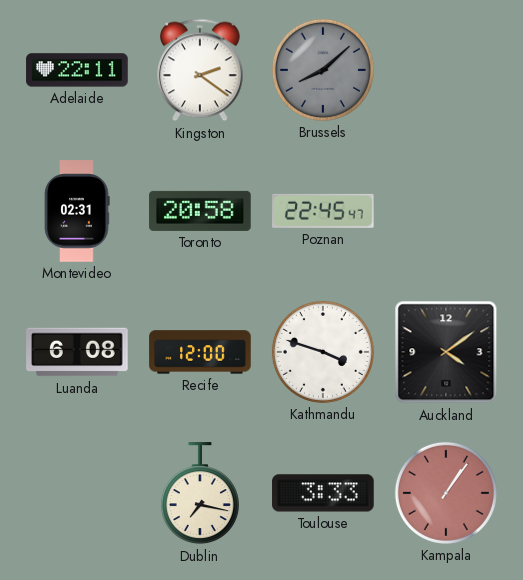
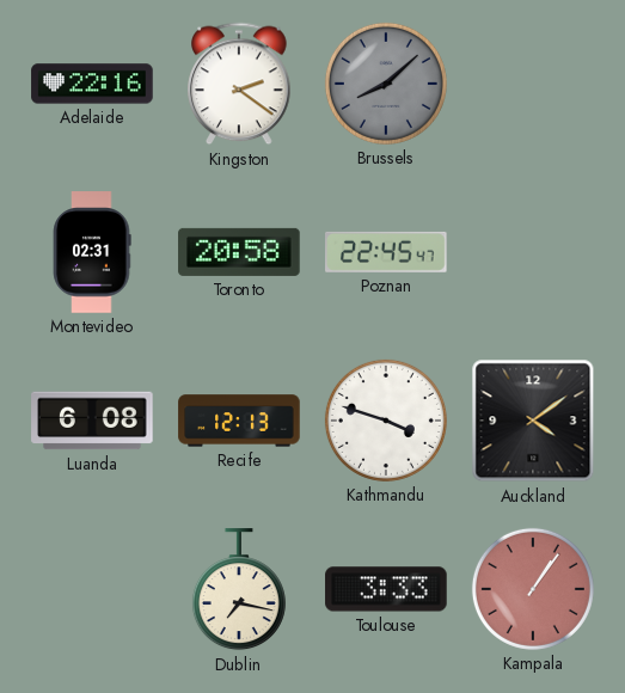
Adelaide: 22:11 -> 22:16
Recife: 12:00 -> 12:13
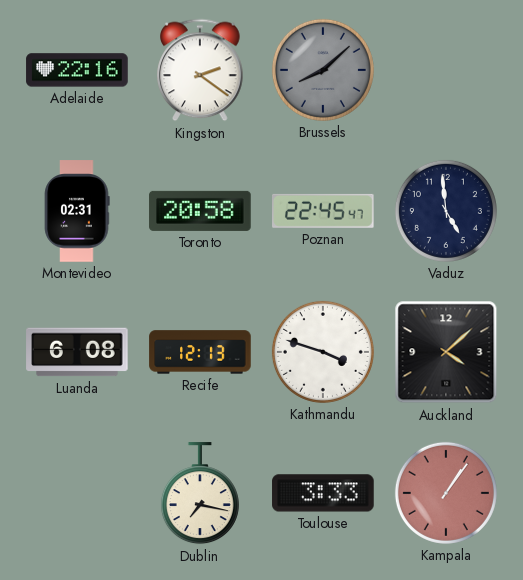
Vaduz: none -> 4:59
Auckland: 4:09 -> 4:08
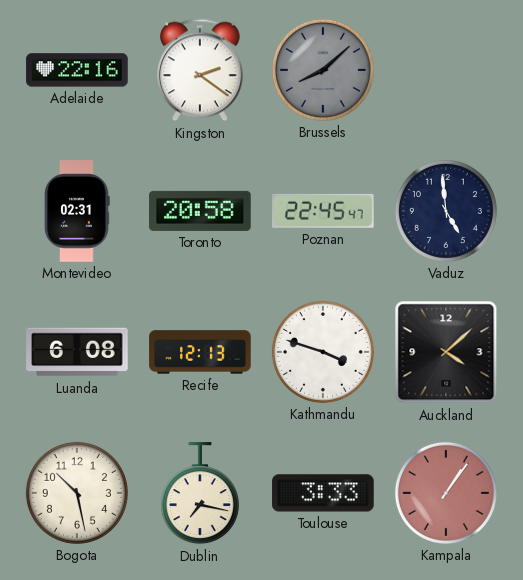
Bogota: none -> 10:28
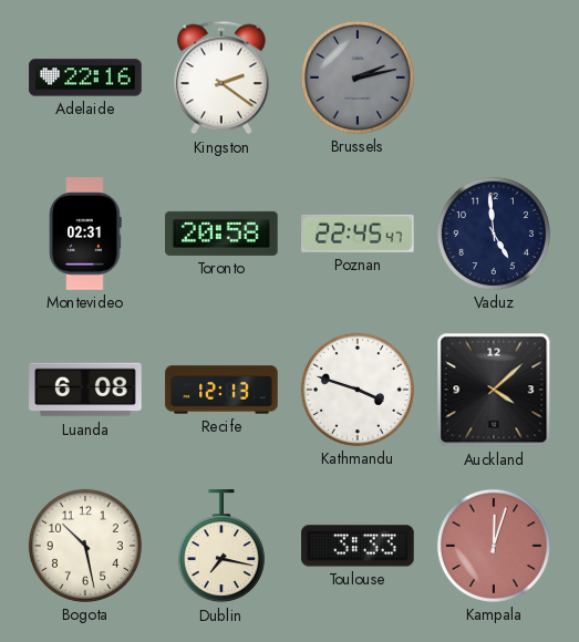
Brussels: 8:08 -> 2:13
Kampala: 1:06 -> 12:03
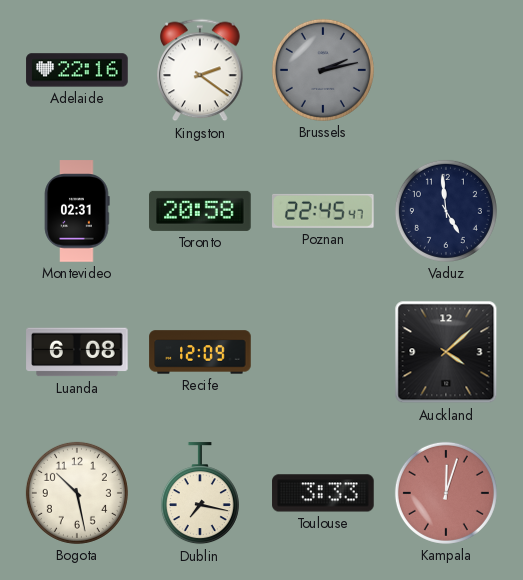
Recife: 12:13 -> 12:09
Kathmandu: 3:48 -> none
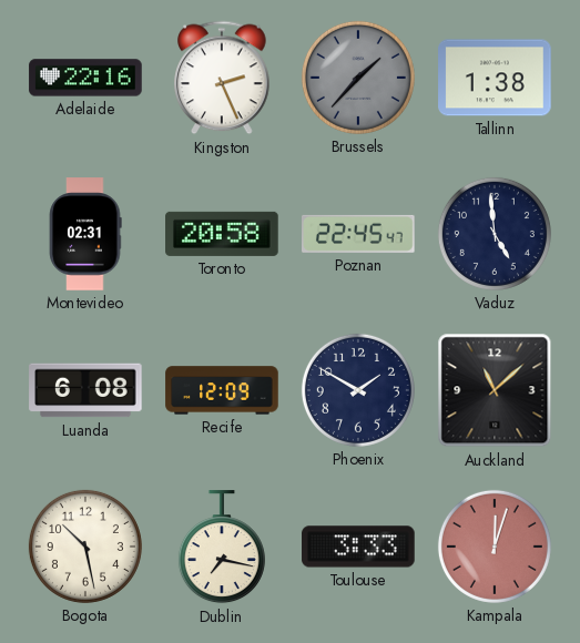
Kingston: 2:21 -> 2:26
Brussels: 2:13 -> 1:37
Tallinn: none -> 1:38
Phoenix: none -> 1:50
Auckland: 4:08 -> 11:08
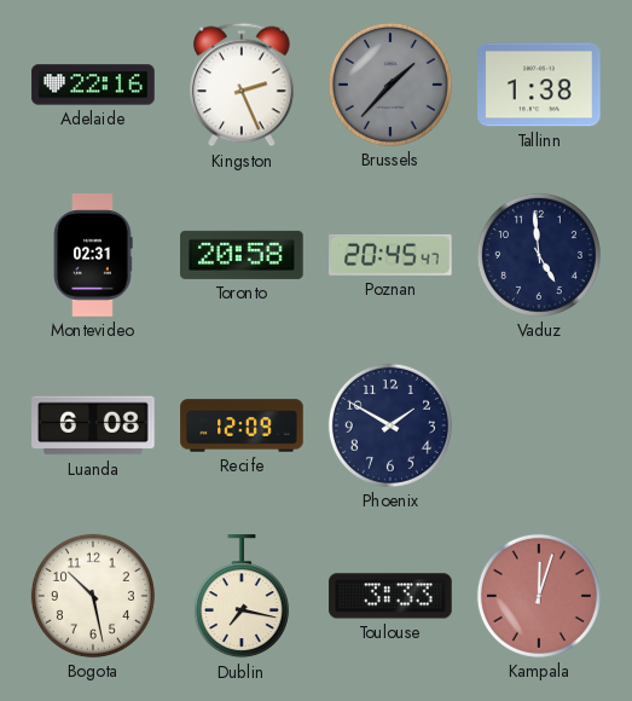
Poznan: 22:45 -> 20:45
Auckland: 11:08 -> none
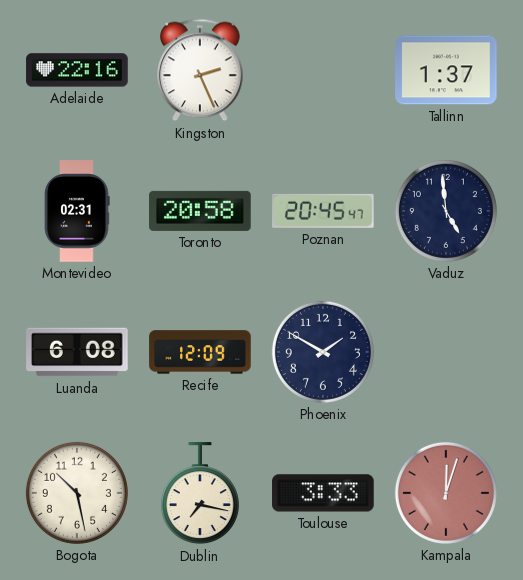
Brussels: 1:37 -> none
Tallinn: 1:38 -> 1:37
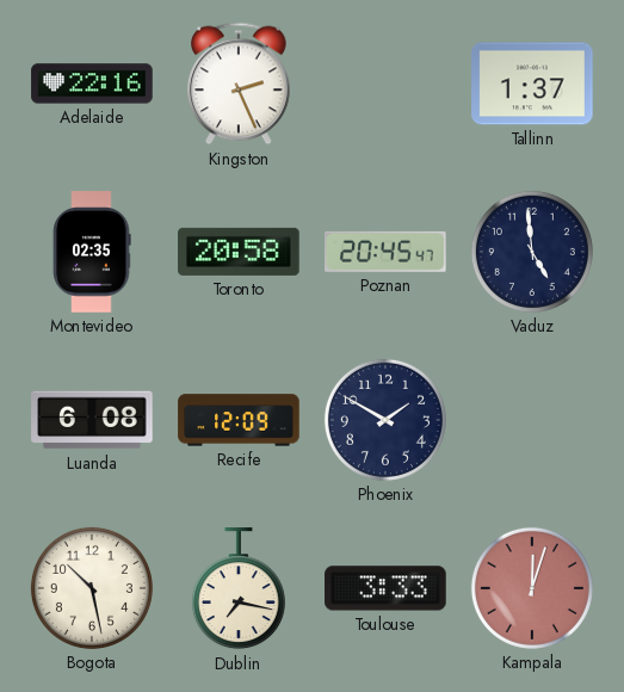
Montevideo: 02:31 -> 02:35
